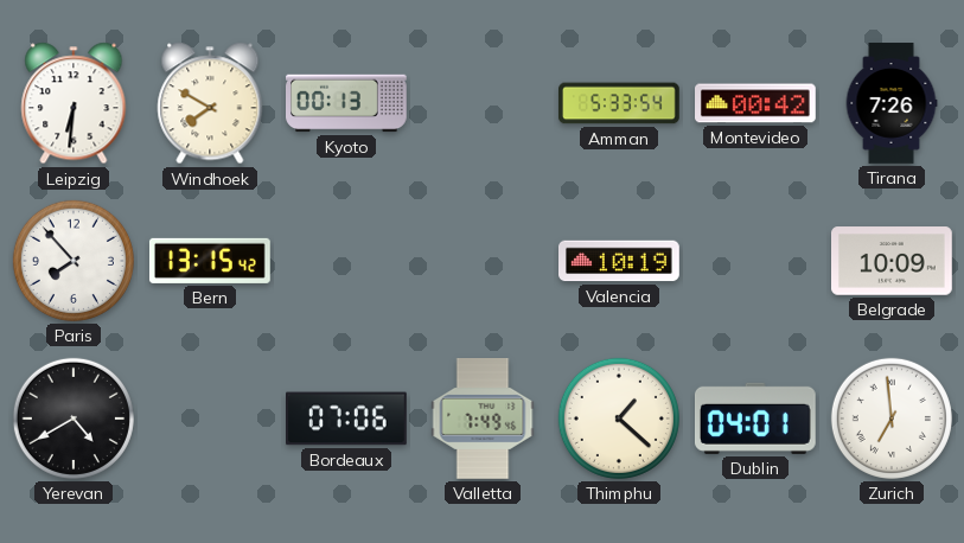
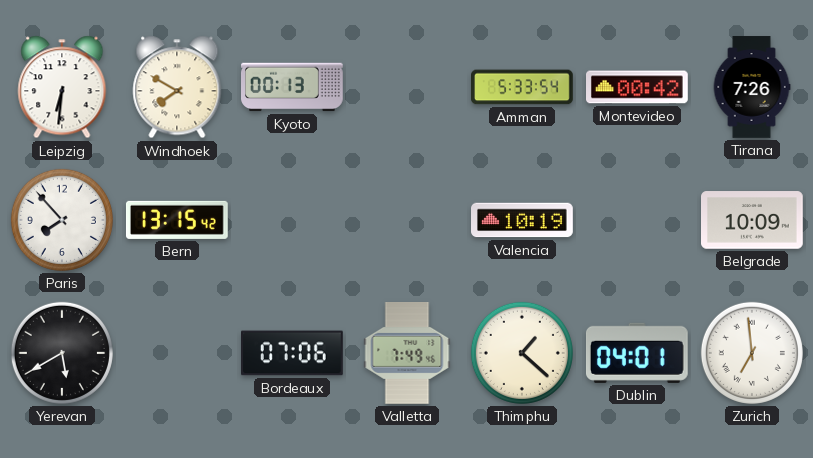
Yerevan: 4:40 -> 5:40
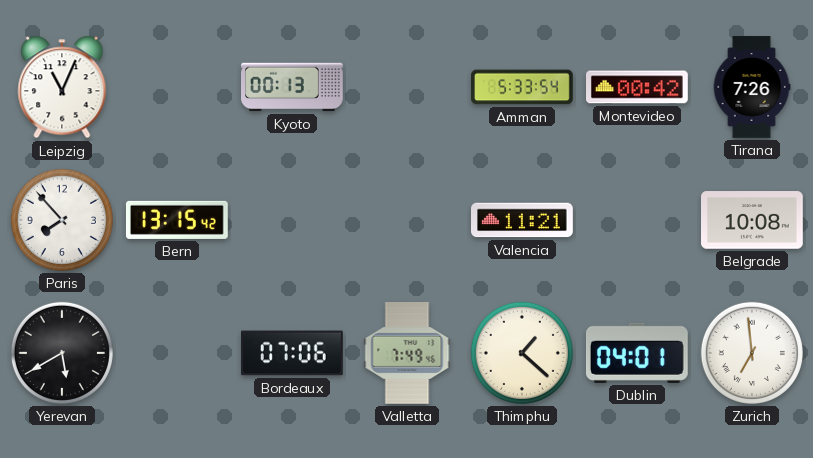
Leipzig: 6:31 -> 11:04
Windhoek: 7:50 -> none
Valencia: 10:19 -> 11:21
Belgrade: 10:09 -> 10:08
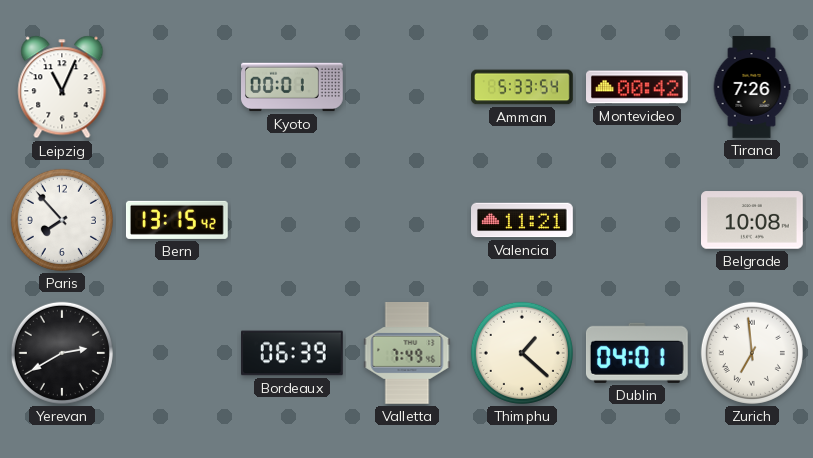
Kyoto: 00:13 -> 00:01
Yerevan: 5:40 -> 2:40
Bordeaux: 07:06 -> 06:39
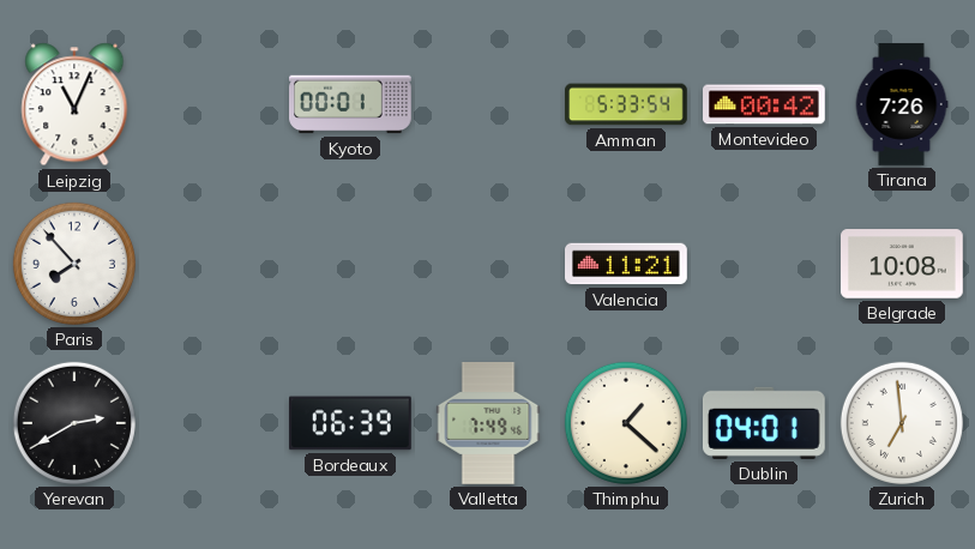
Bern: 13:15 -> none
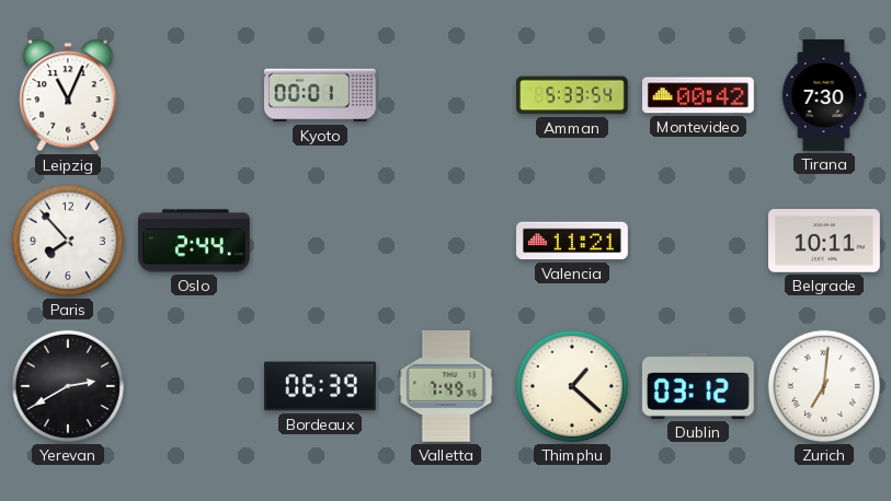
Tirana: 7:26 -> 7:30
Oslo: none -> 2:44
Belgrade: 10:08 -> 10:11
Dublin: 04:01 -> 03:12
Zurich: 6:59 -> 7:01
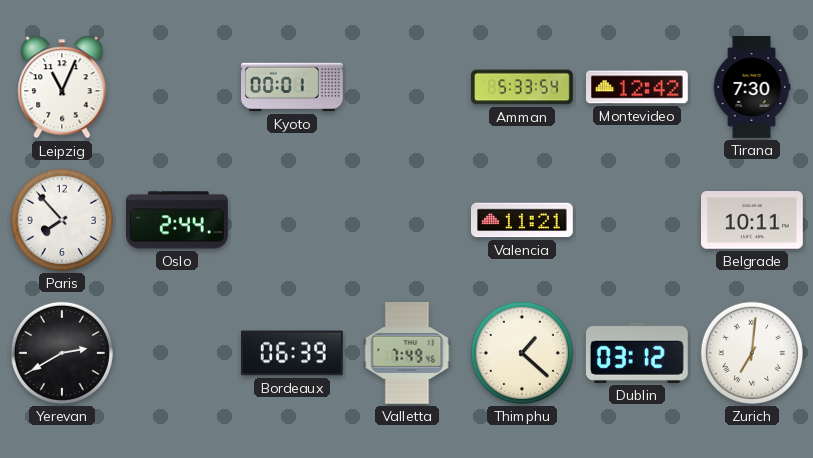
Montevideo: 00:42 -> 12:42
